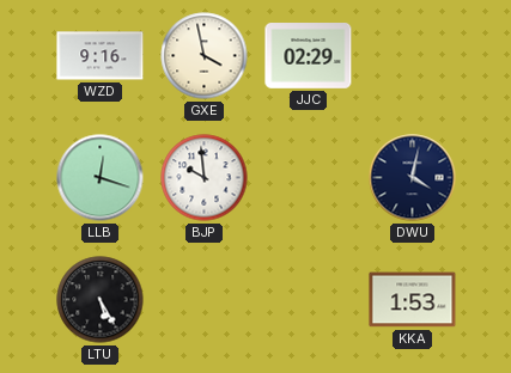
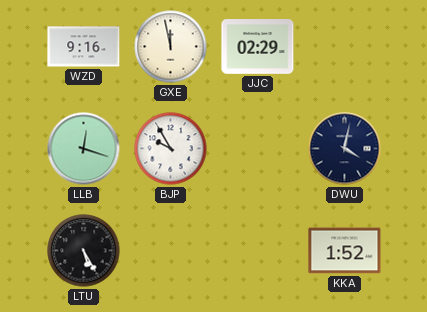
GXE: 3:58 -> 11:58
BJP: 9:59 -> 9:55
KKA: 1:53 -> 1:52
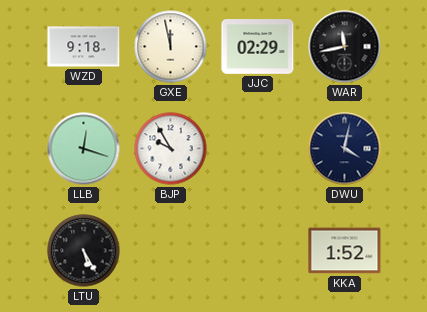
WZD: 9:16 -> 9:18
WAR: none -> 11:43
